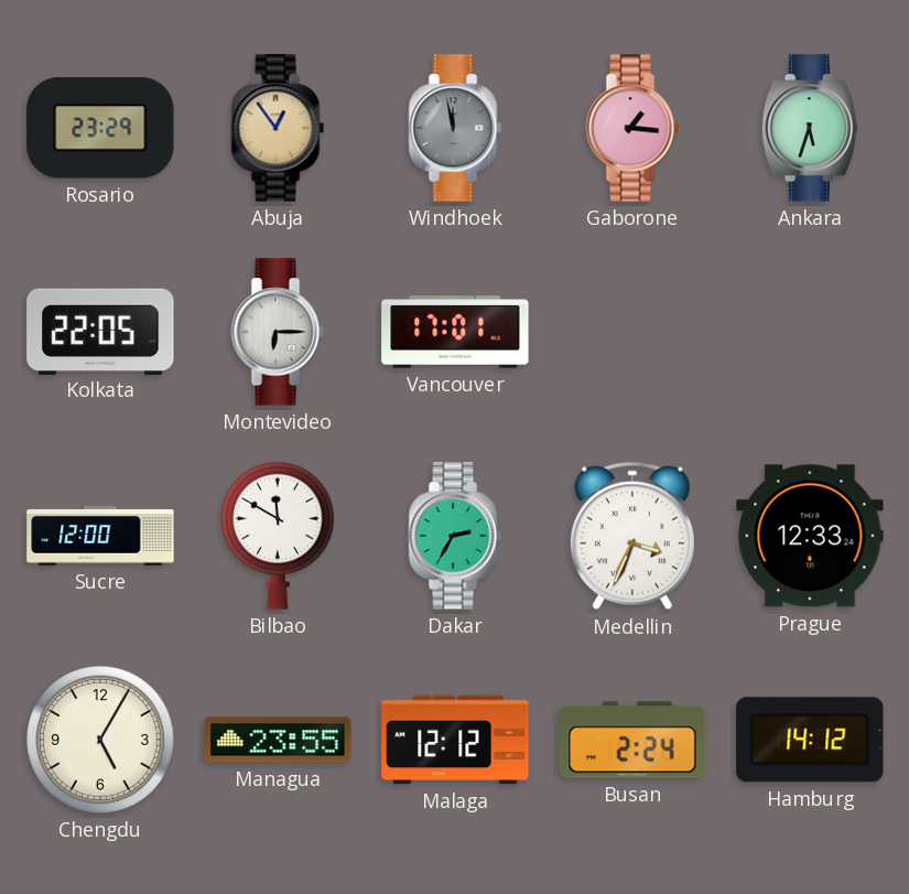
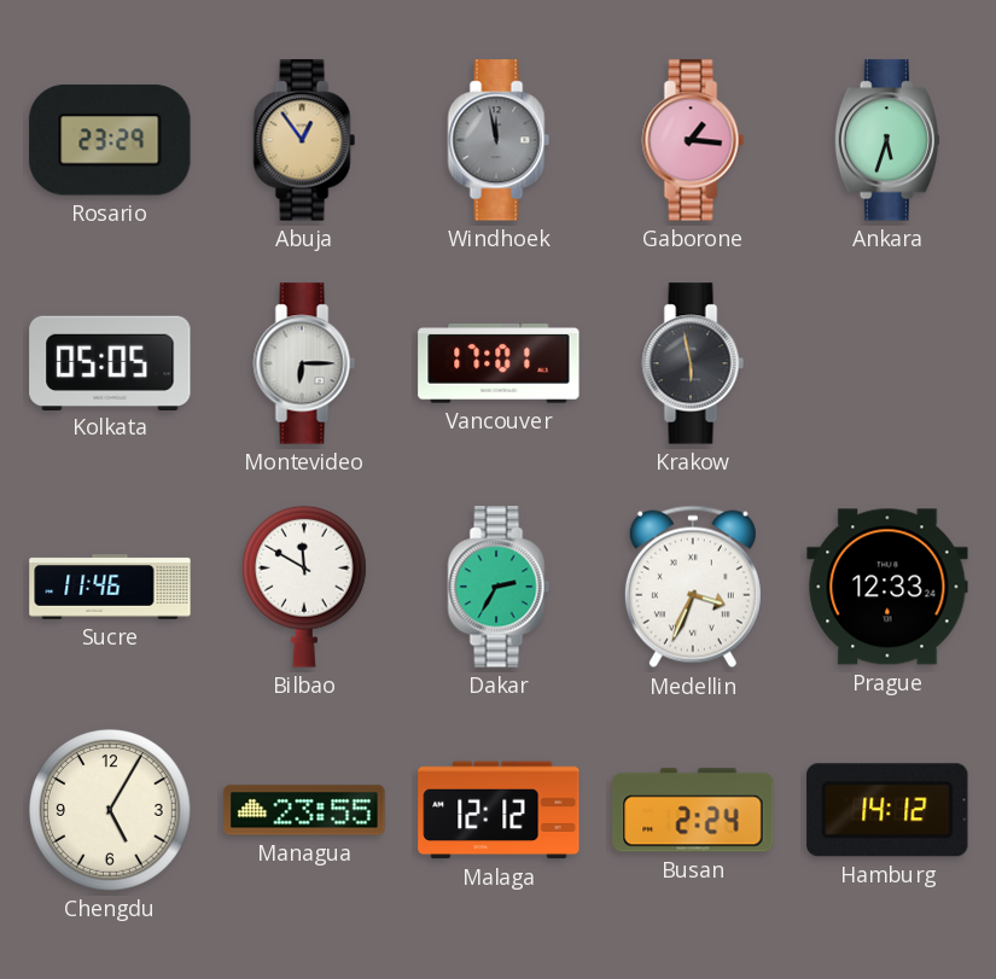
Kolkata: 22:05 -> 05:05
Krakow: none -> 5:58
Sucre: 12:00 -> 11:46
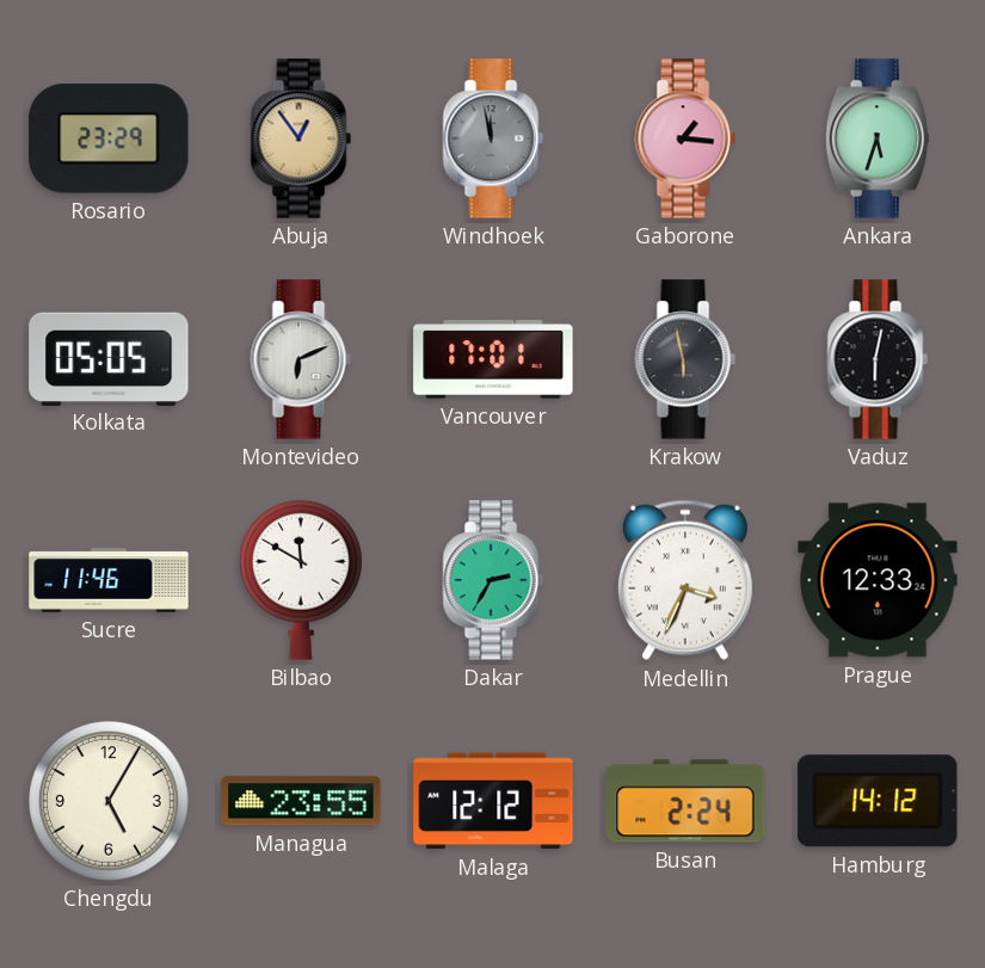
Montevideo: 6:15 -> 6:11
Vaduz: none -> 6:02
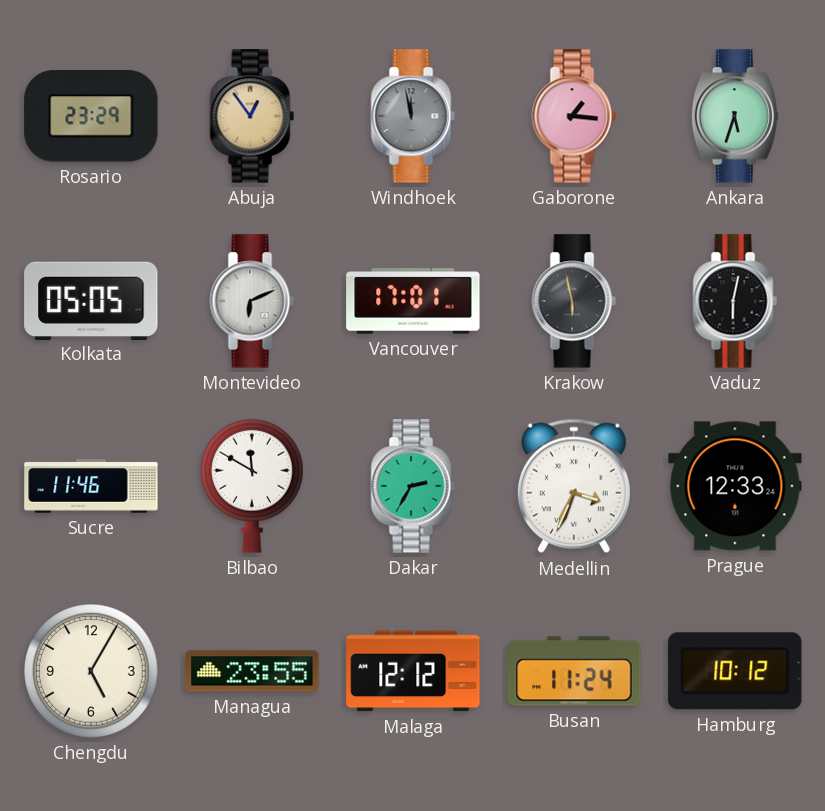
Busan: 2:24 -> 11:24
Hamburg: 14:12 -> 10:12
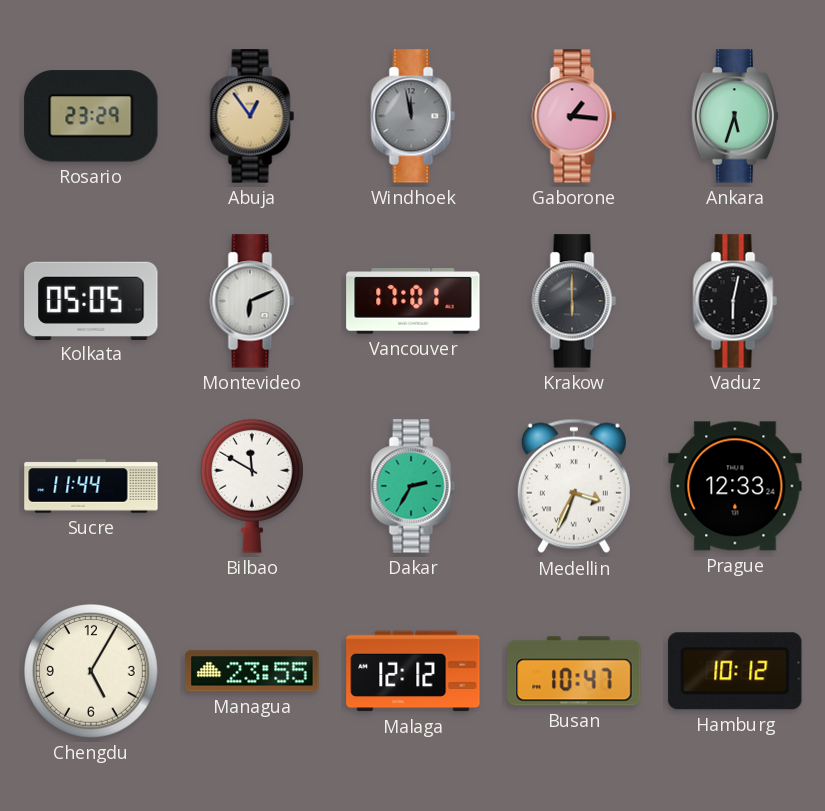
Krakow: 5:58 -> 6:00
Sucre: 11:46 -> 11:44
Busan: 11:24 -> 10:47
